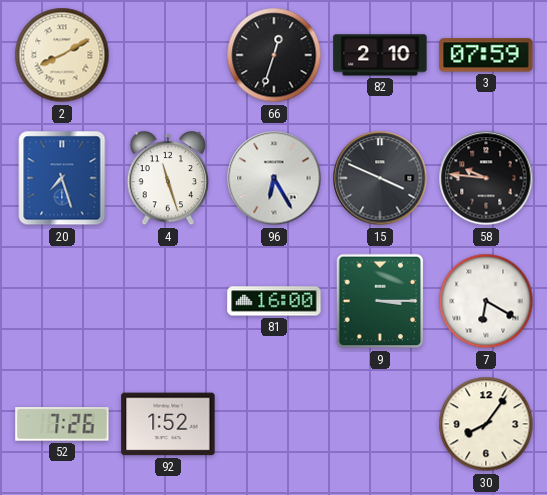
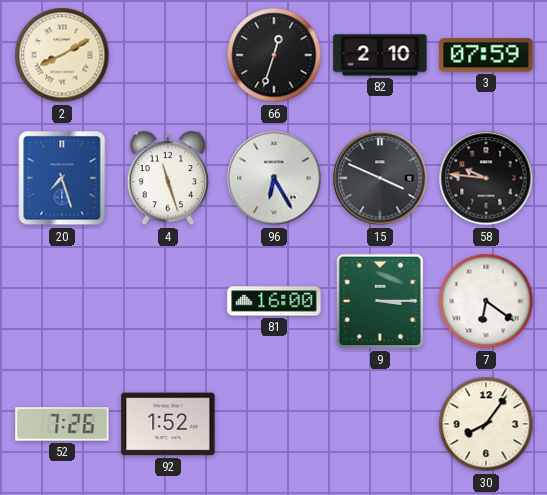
7: 6:20 -> 6:21
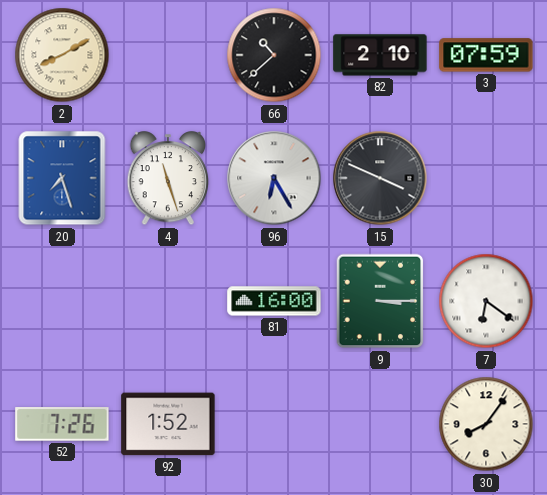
66: 12:33 -> 10:38
58: 9:46 -> none
